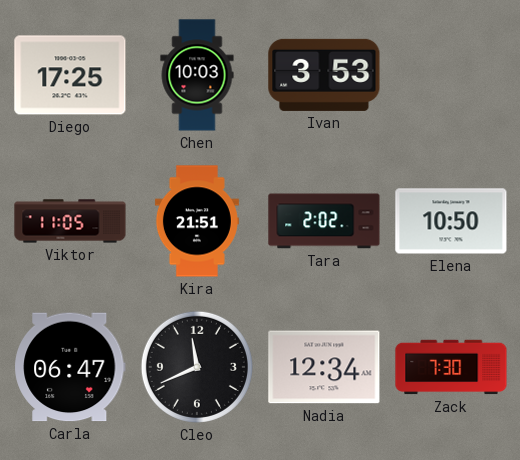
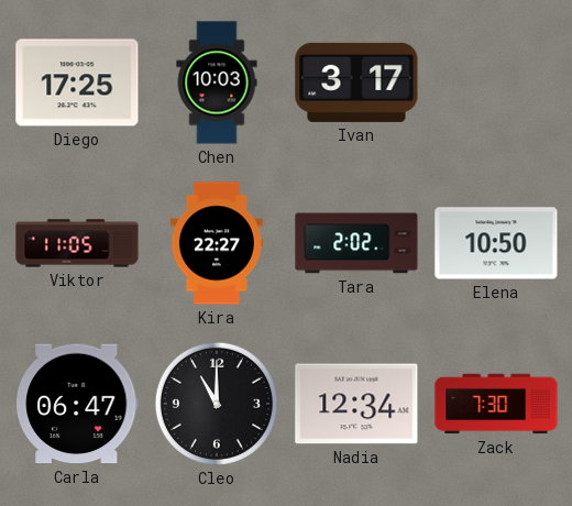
Ivan: 3:53 -> 3:17
Kira: 21:51 -> 22:27
Cleo: 11:41 -> 11:00
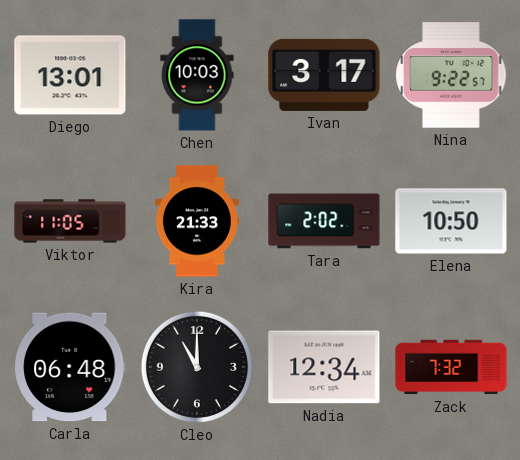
Diego: 17:25 -> 13:01
Nina: none -> 9:22
Kira: 22:27 -> 21:33
Carla: 06:47 -> 06:48
Zack: 7:30 -> 7:32
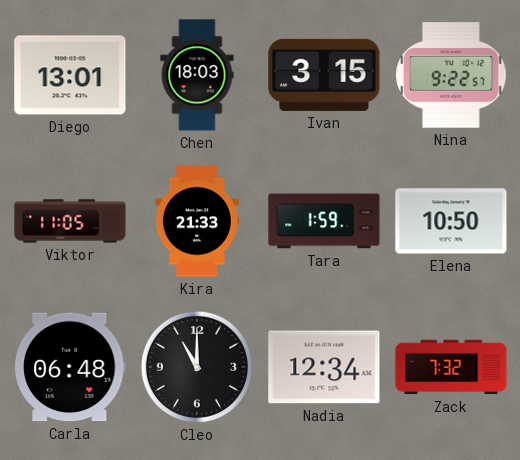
Chen: 10:03 -> 18:03
Ivan: 3:17 -> 3:15
Tara: 2:02 -> 1:59
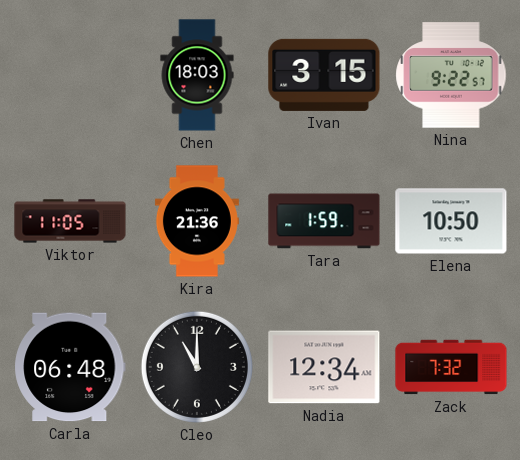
Diego: 13:01 -> none
Kira: 21:33 -> 21:36
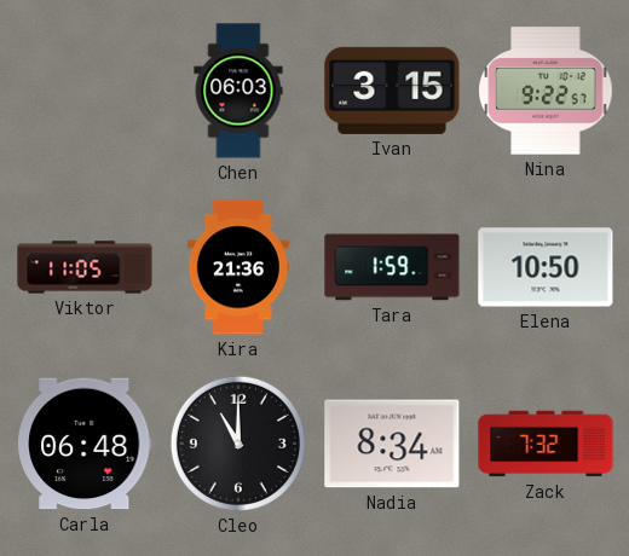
Chen: 18:03 -> 06:03
Nadia: 12:34 -> 8:34
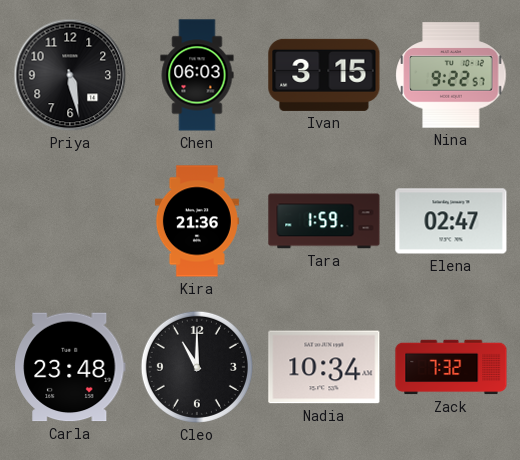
Priya: none -> 5:28
Viktor: 11:05 -> none
Elena: 10:50 -> 02:47
Carla: 06:48 -> 23:48
Nadia: 8:34 -> 10:34
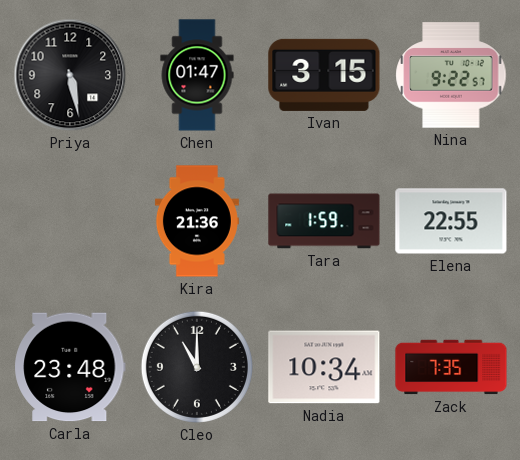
Chen: 06:03 -> 01:47
Elena: 02:47 -> 22:55
Zack: 7:32 -> 7:35
